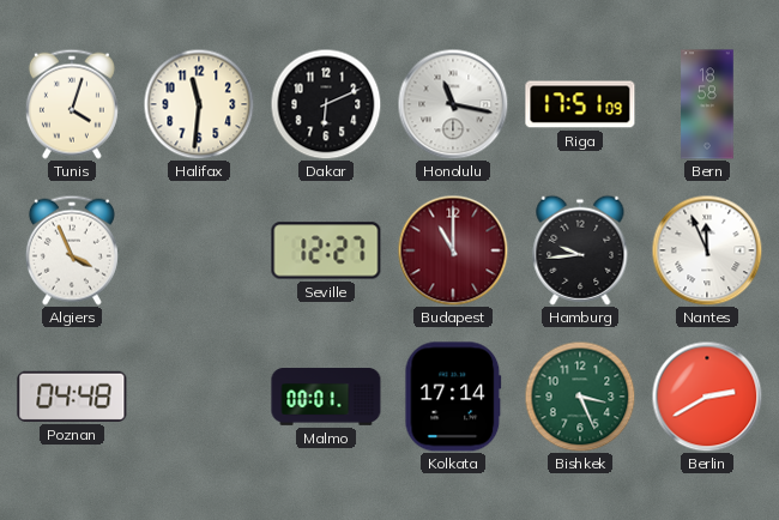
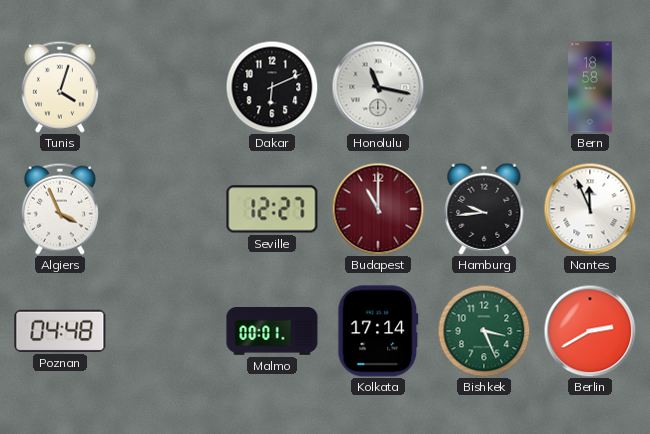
Halifax: 11:31 -> none
Riga: 17:51 -> none
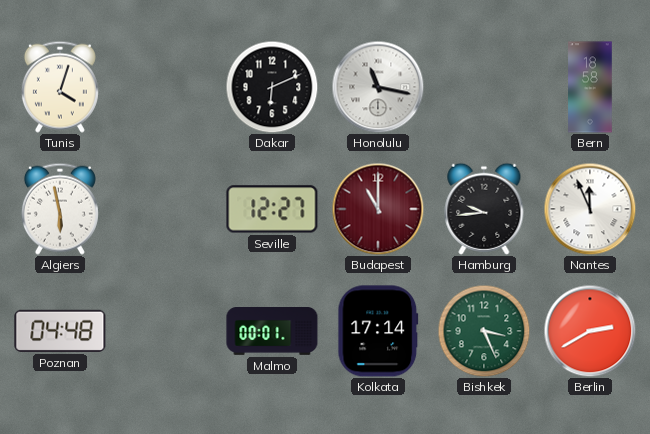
Algiers: 3:56 -> 5:58
